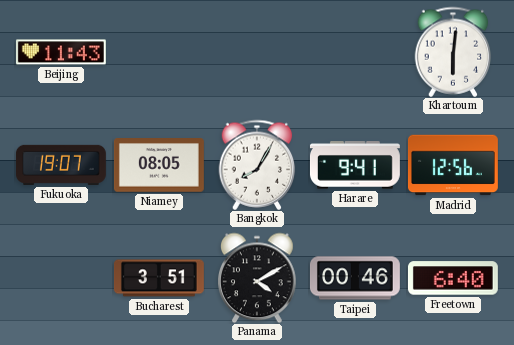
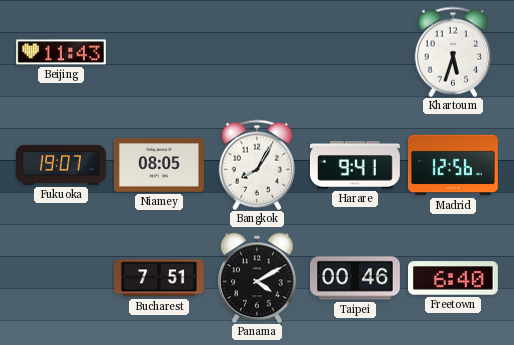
Khartoum: 6:01 -> 5:33
Bucharest: 3:51 -> 7:51
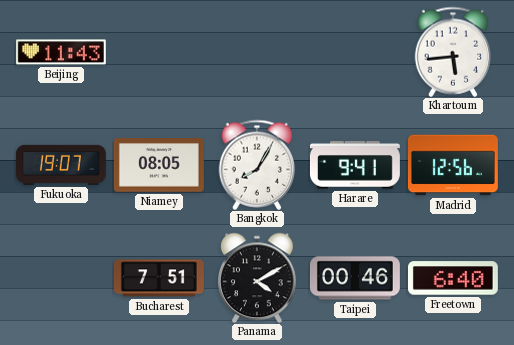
Khartoum: 5:33 -> 5:44
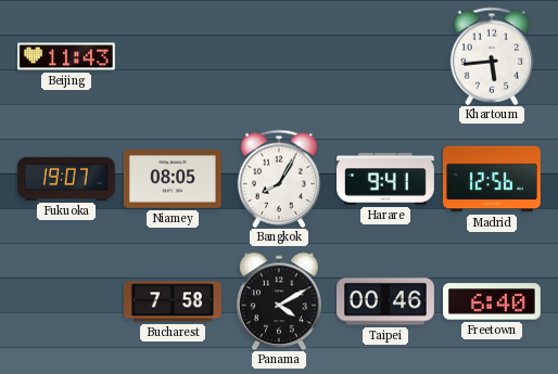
Bucharest: 7:51 -> 7:58
